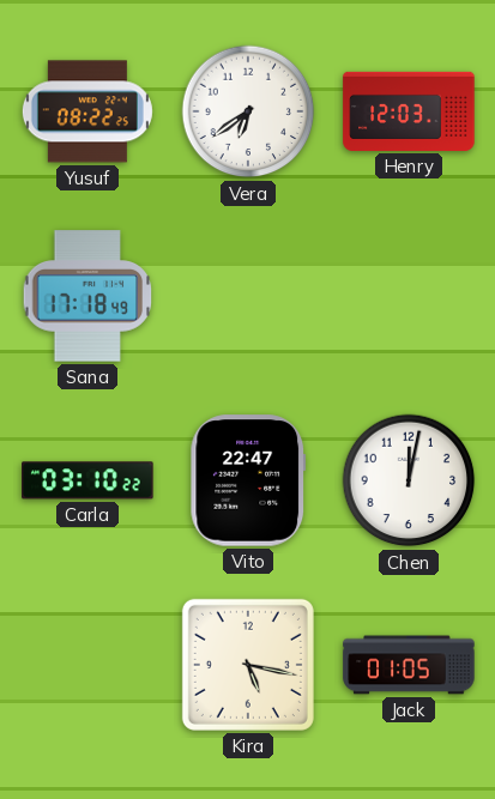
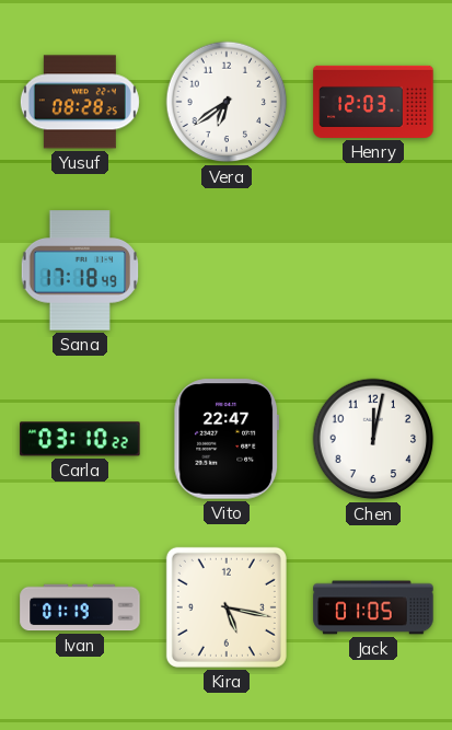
Yusuf: 08:22 -> 08:28
Ivan: none -> 01:19
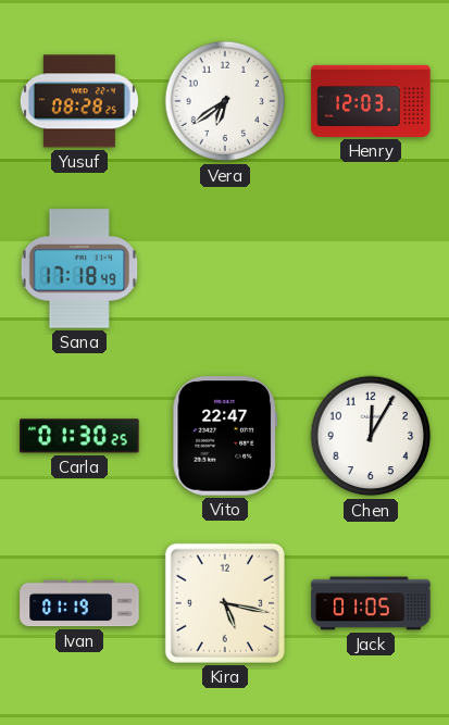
Carla: 03:10 -> 01:30
Chen: 12:02 -> 12:05
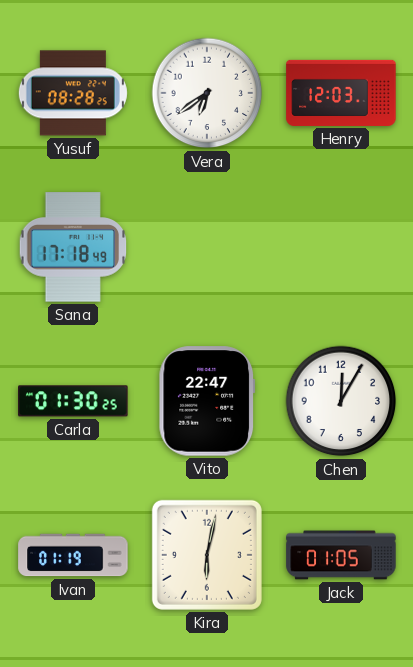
Kira: 5:17 -> 6:02
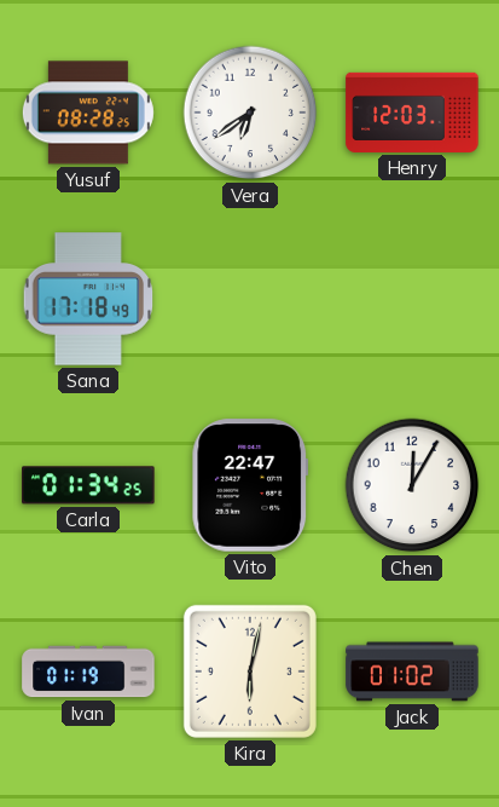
Carla: 01:30 -> 01:34
Jack: 01:05 -> 01:02
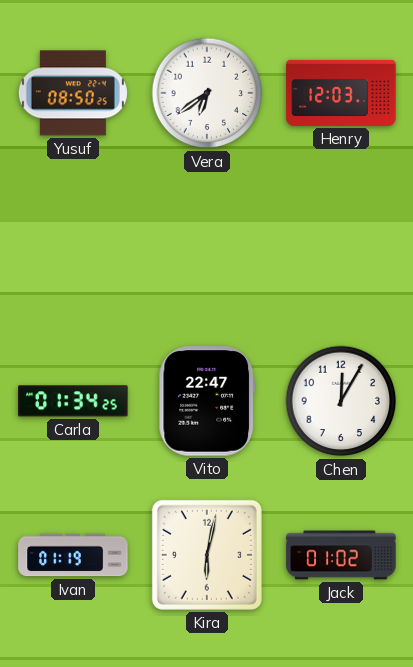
Yusuf: 08:28 -> 08:50
Sana: 17:18 -> none
